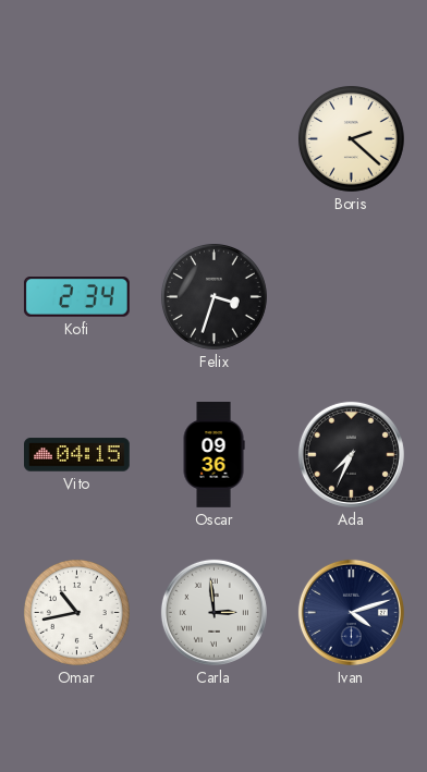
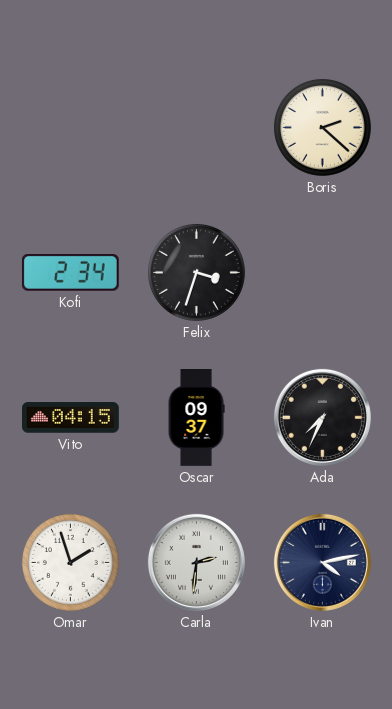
Oscar: 09:36 -> 09:37
Omar: 10:43 -> 1:57
Carla: 2:59 -> 2:31
Ivan: 4:12 -> 4:13
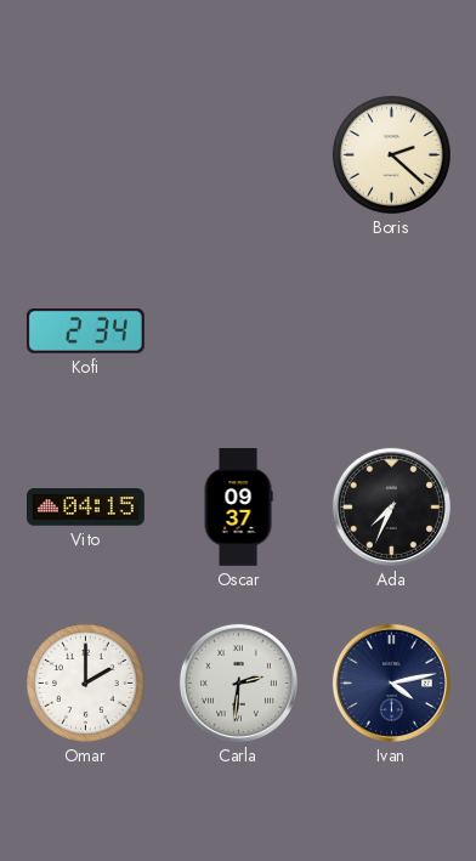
Felix: 3:33 -> none
Omar: 1:57 -> 2:00
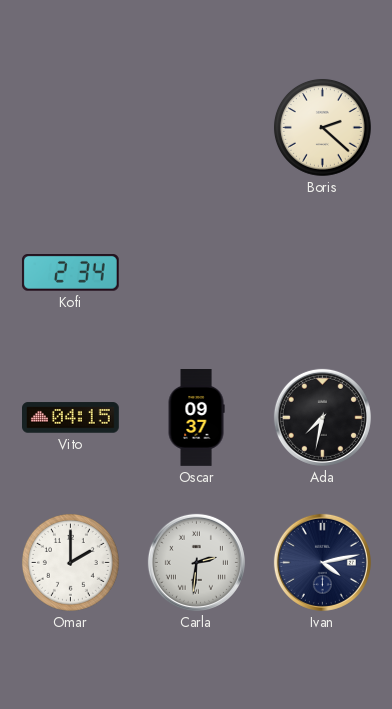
Ada: 7:34 -> 7:32
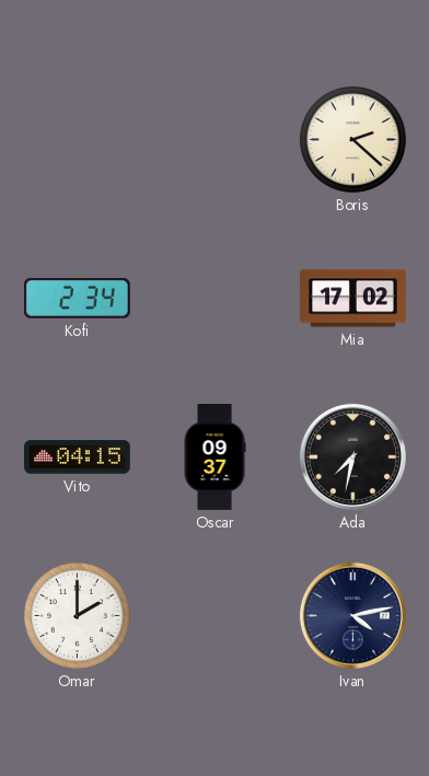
Mia: none -> 17:02
Carla: 2:31 -> none
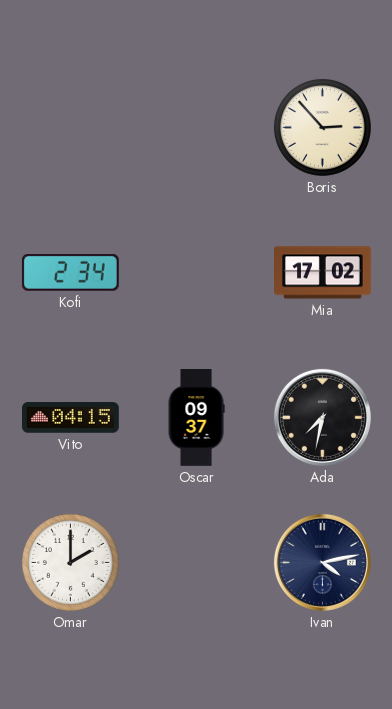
Boris: 2:22 -> 2:53
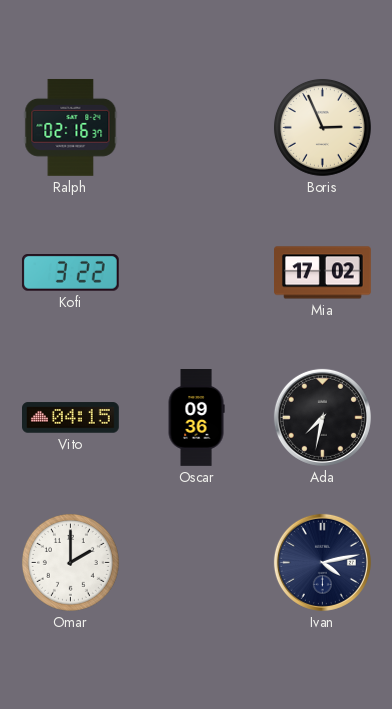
Ralph: none -> 02:16
Boris: 2:53 -> 2:56
Kofi: 2:34 -> 3:22
Oscar: 09:37 -> 09:36
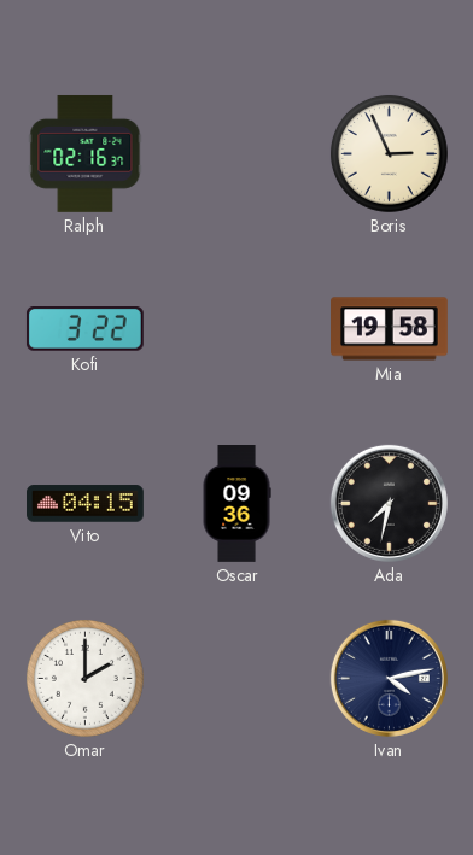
Mia: 17:02 -> 19:58
